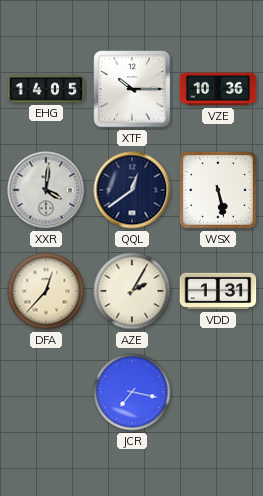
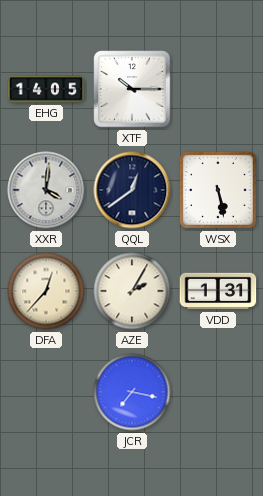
VZE: 10:36 -> none
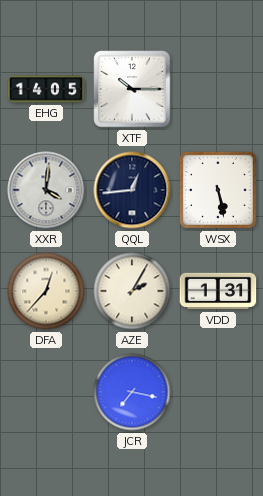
QQL: 12:39 -> 12:44
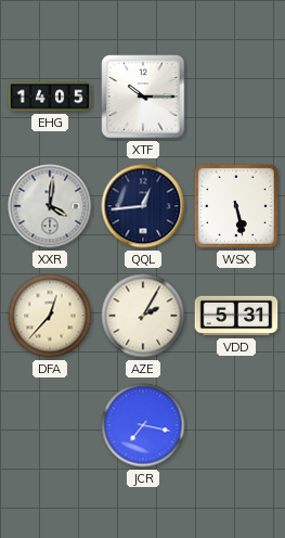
VDD: 1:31 -> 5:31
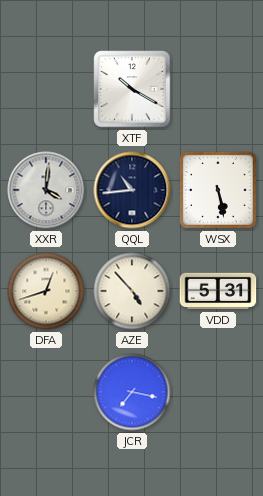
EHG: 14:05 -> none
XTF: 10:15 -> 10:20
QQL: 12:44 -> 10:44
DFA: 12:37 -> 12:42
AZE: 2:05 -> 4:53
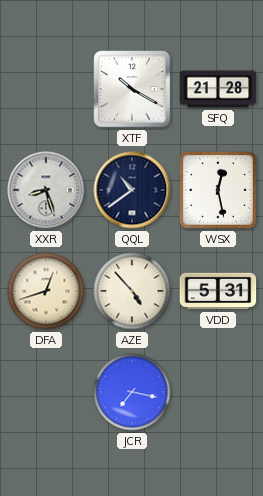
SFQ: none -> 21:28
XXR: 4:01 -> 8:27
QQL: 10:44 -> 10:39
WSX: 5:28 -> 12:28
